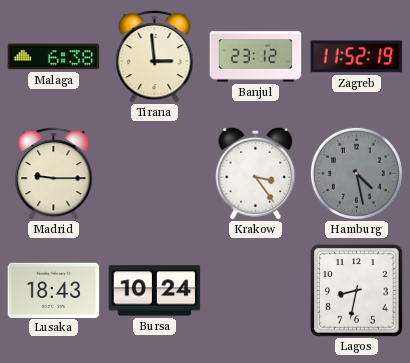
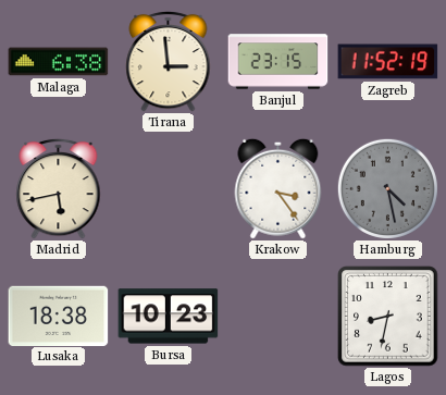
Banjul: 23:12 -> 23:15
Madrid: 9:15 -> 5:43
Lusaka: 18:43 -> 18:38
Bursa: 10:24 -> 10:23
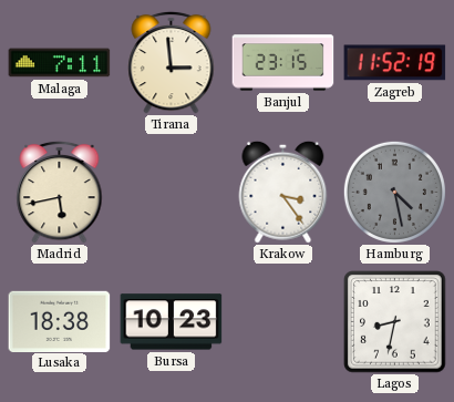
Malaga: 6:38 -> 7:11
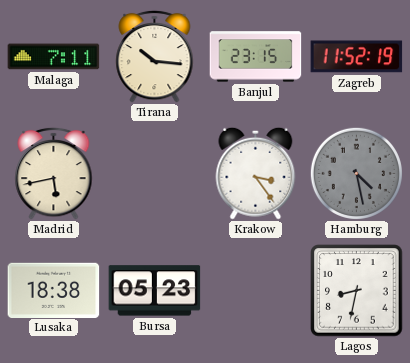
Tirana: 2:59 -> 10:16
Bursa: 10:23 -> 05:23
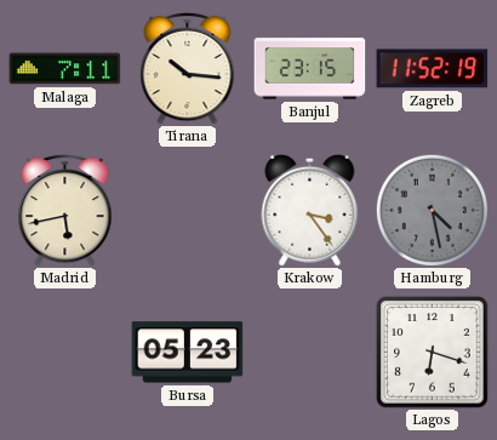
Lusaka: 18:38 -> none
Lagos: 8:32 -> 6:18
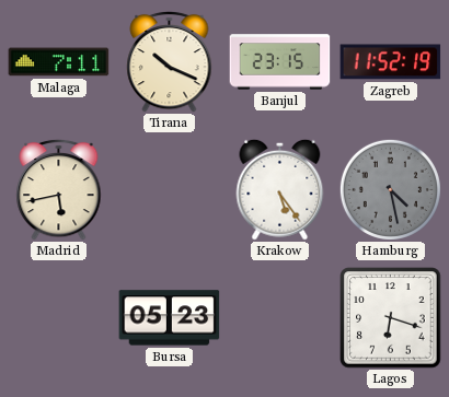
Tirana: 10:16 -> 10:19
Krakow: 3:24 -> 5:24
